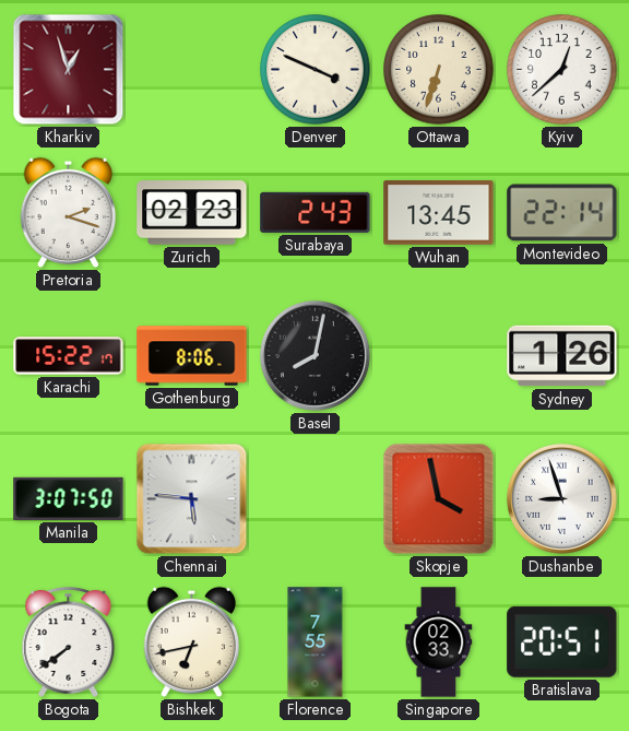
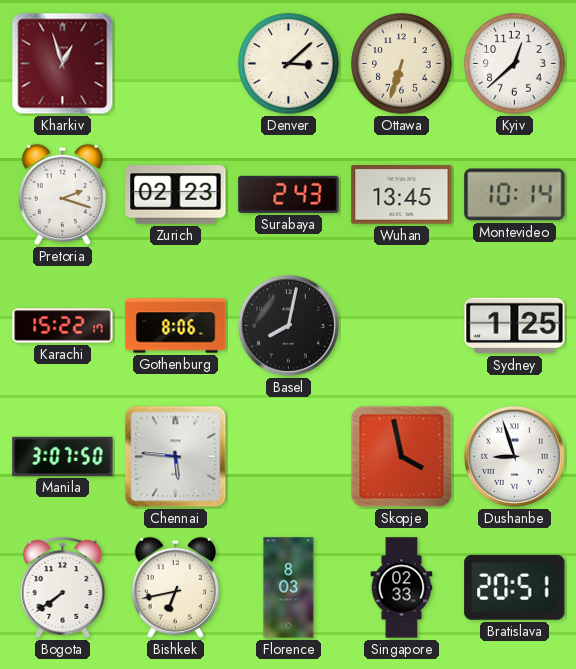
Denver: 3:49 -> 3:08
Montevideo: 22:14 -> 10:14
Sydney: 1:26 -> 1:25
Florence: 7:55 -> 8:03
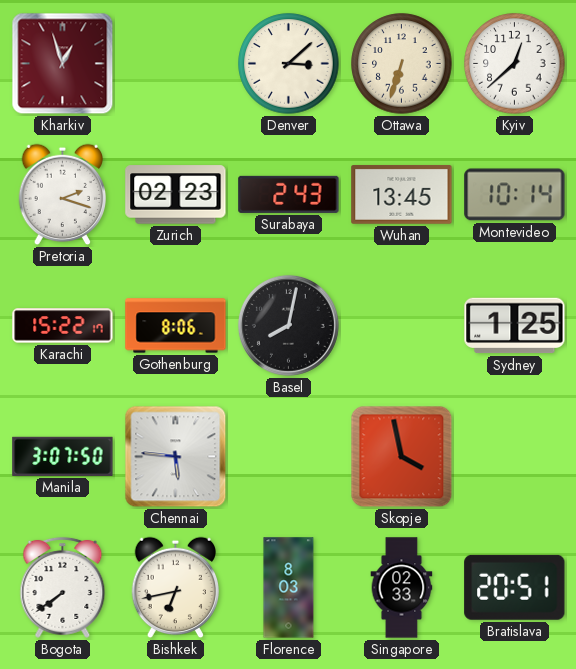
Dushanbe: 8:57 -> none
